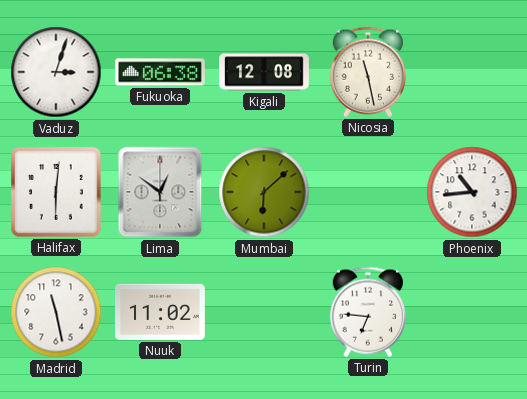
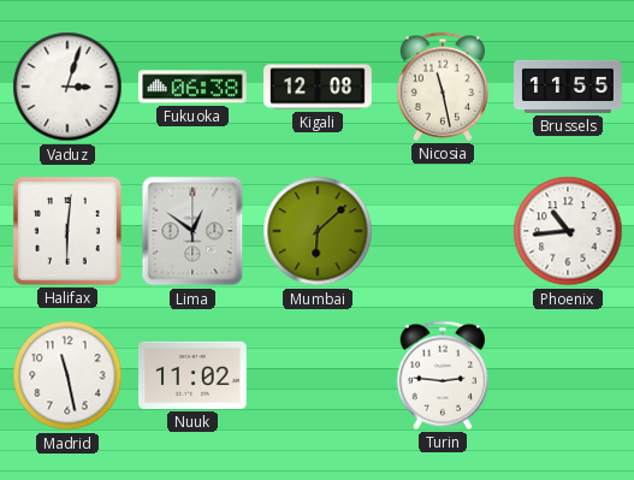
Brussels: none -> 11:55
Turin: 6:46 -> 2:46
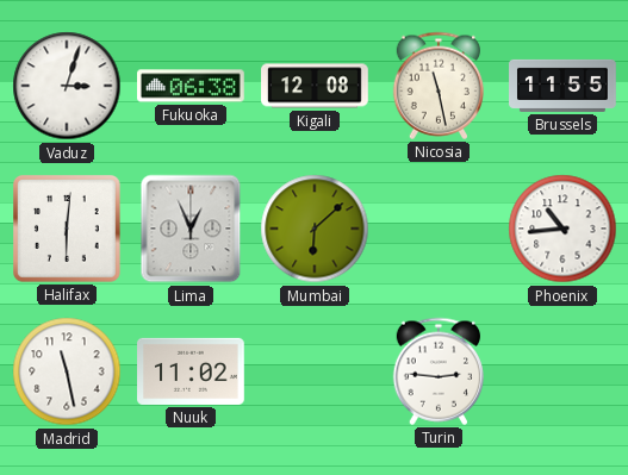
Lima: 12:51 -> 12:56
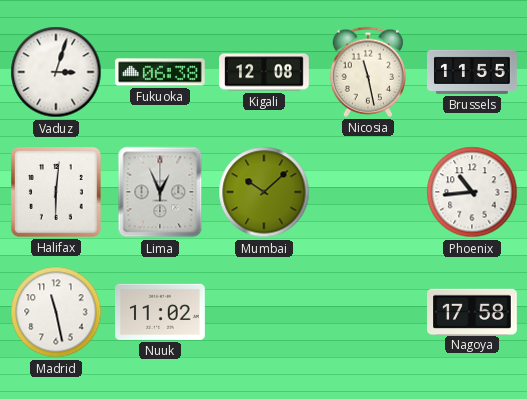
Mumbai: 6:08 -> 10:08
Turin: 2:46 -> none
Nagoya: none -> 17:58
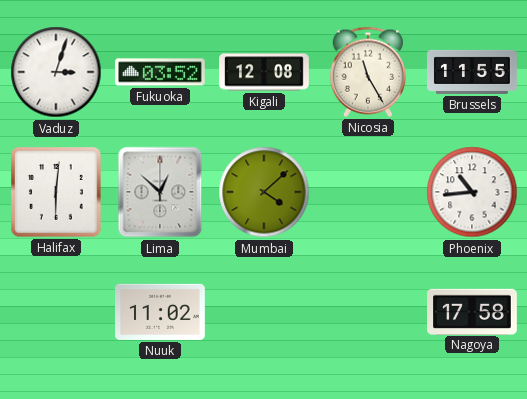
Fukuoka: 06:38 -> 03:52
Nicosia: 11:28 -> 11:25
Lima: 12:56 -> 12:52
Mumbai: 10:08 -> 4:08
Madrid: 11:28 -> none
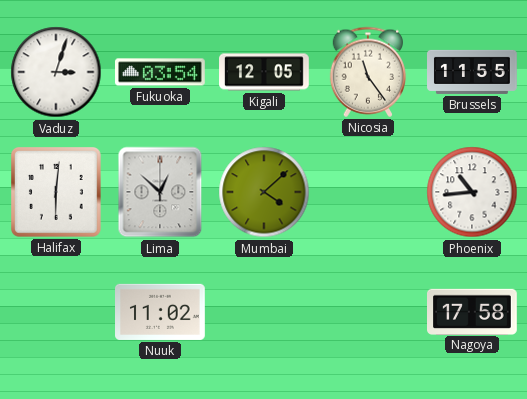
Fukuoka: 03:52 -> 03:54
Kigali: 12:08 -> 12:05
Nicosia: 11:25 -> 11:24
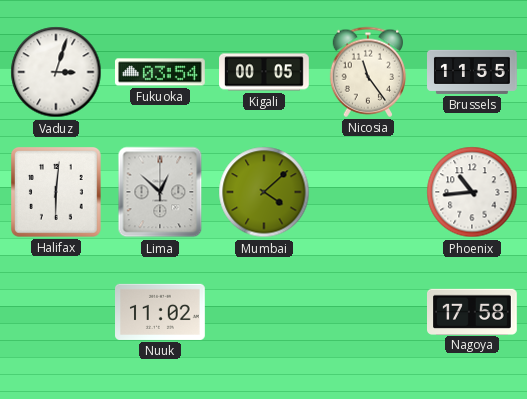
Kigali: 12:05 -> 00:05
